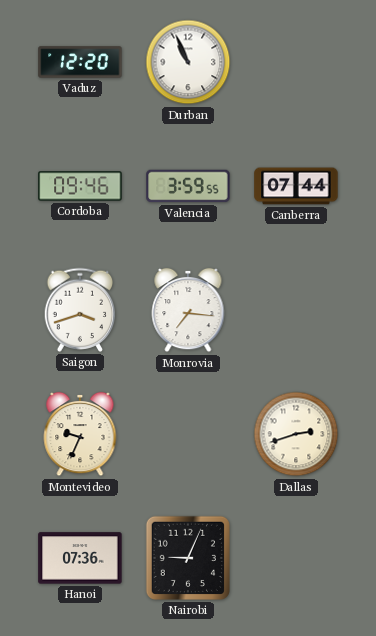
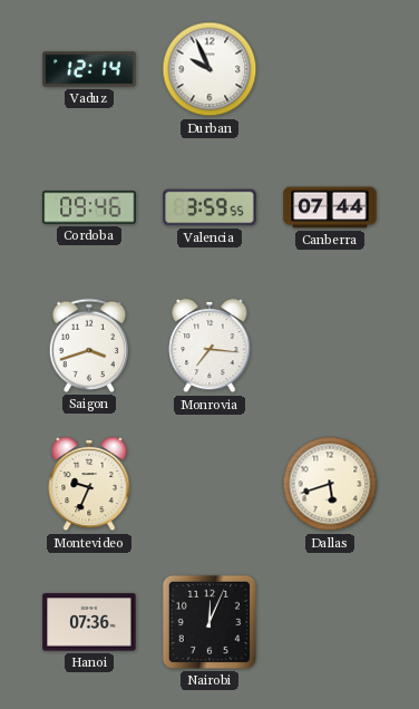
Vaduz: 12:20 -> 12:14
Durban: 10:56 -> 9:56
Dallas: 2:42 -> 5:42
Nairobi: 9:04 -> 12:04
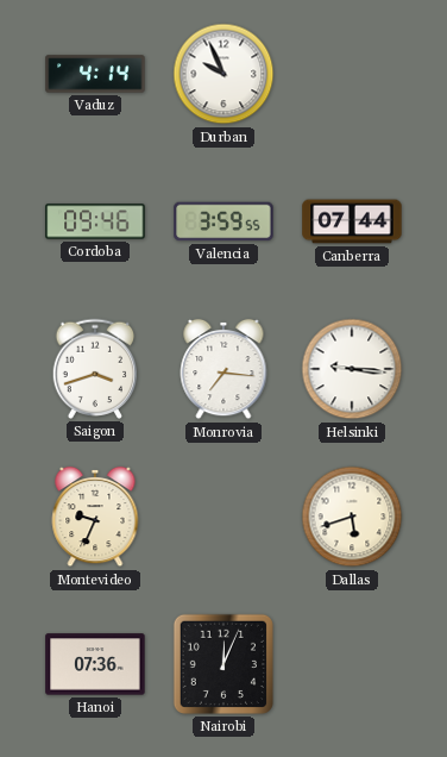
Vaduz: 12:14 -> 4:14
Helsinki: none -> 9:16
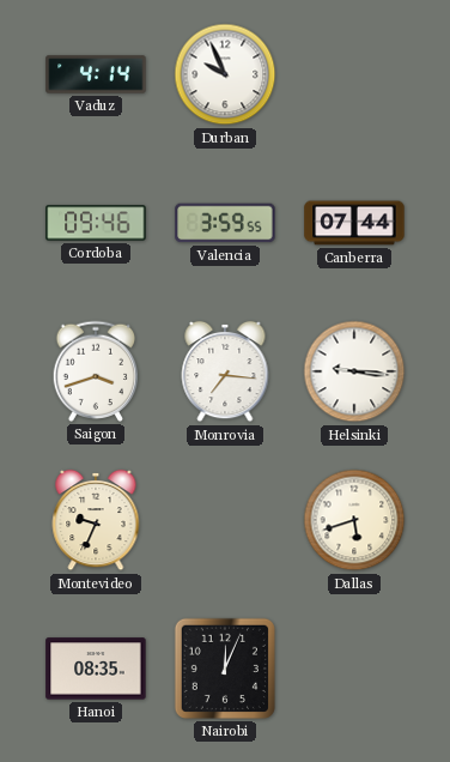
Hanoi: 07:36 -> 08:35
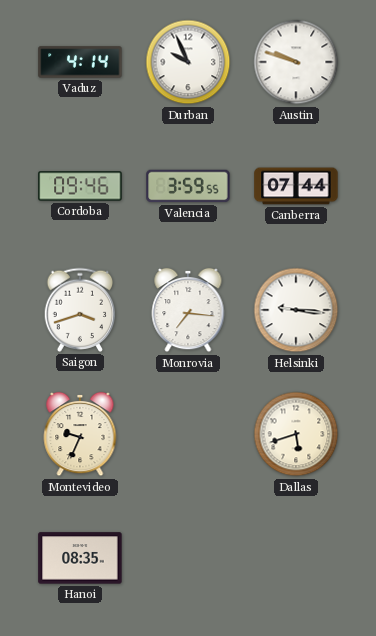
Austin: none -> 9:48
Nairobi: 12:04 -> none
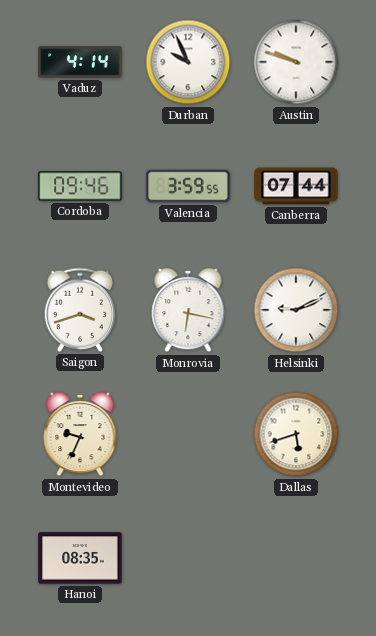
Monrovia: 7:16 -> 6:17
Helsinki: 9:16 -> 9:11
